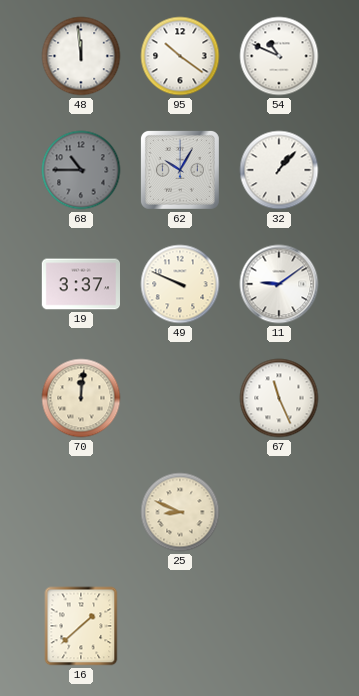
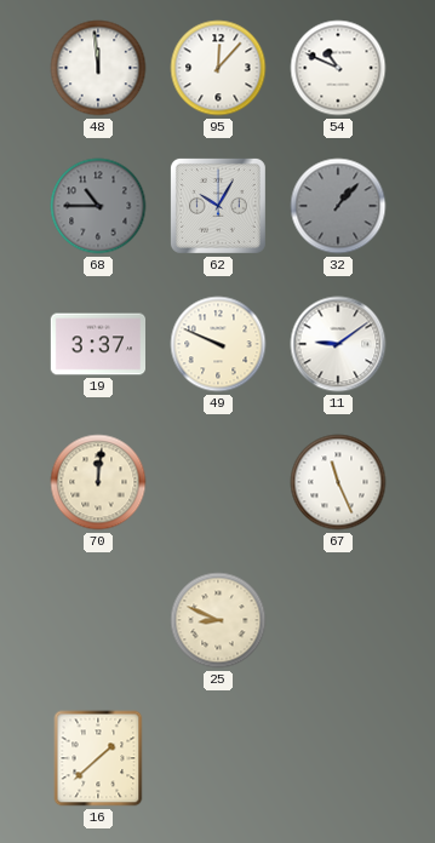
95: 10:21 -> 12:07
32 dial: white -> grey
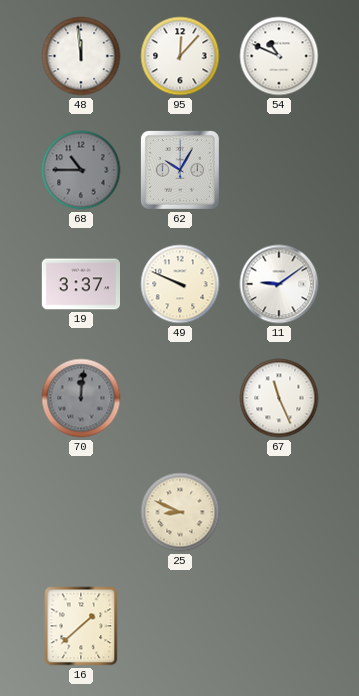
32: 1:07 -> none
70 dial: cream -> grey
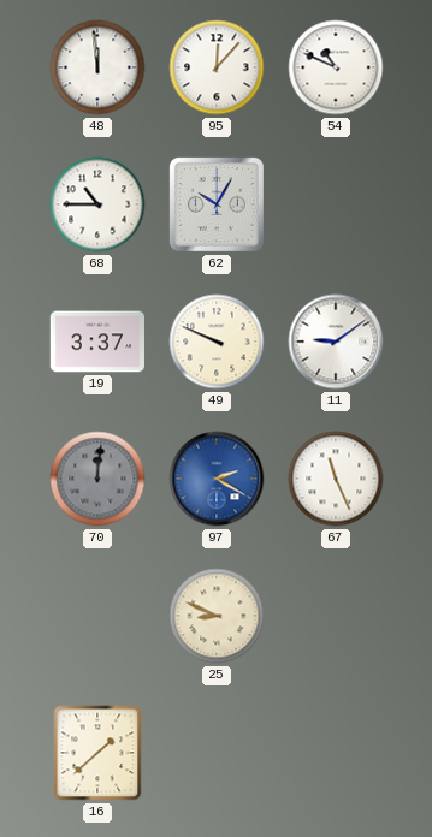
68 dial: grey -> white
97: none -> 2:20
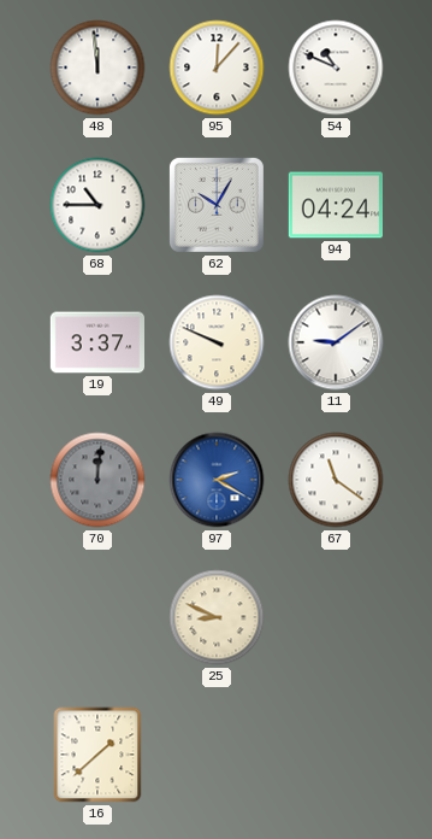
94: none -> 04:24
67: 11:26 -> 11:21
